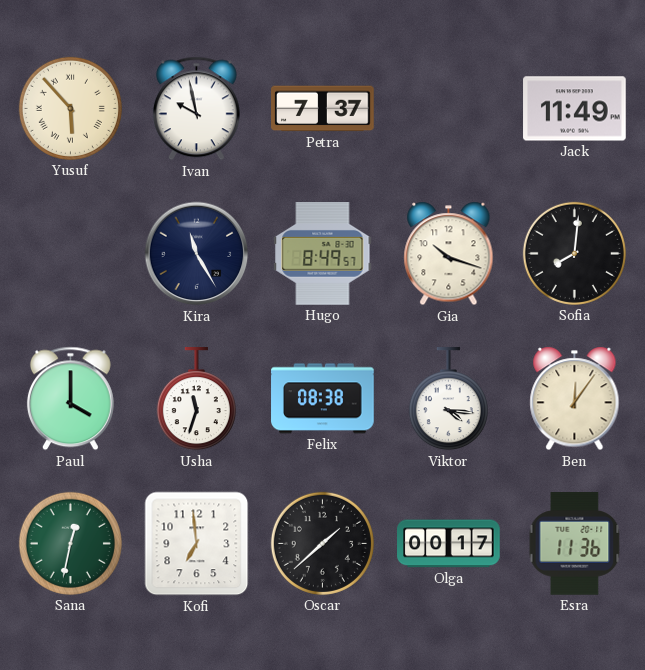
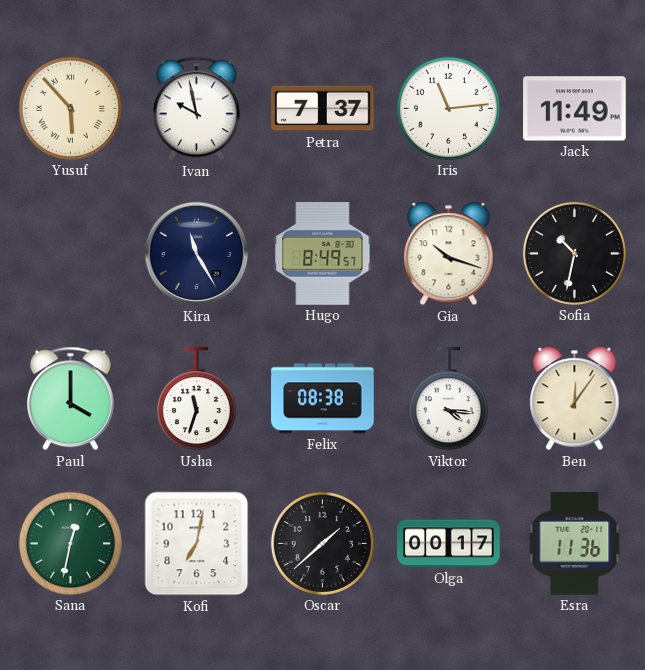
Iris: none -> 11:14
Sofia: 8:01 -> 10:32
Kofi: 6:59 -> 7:02
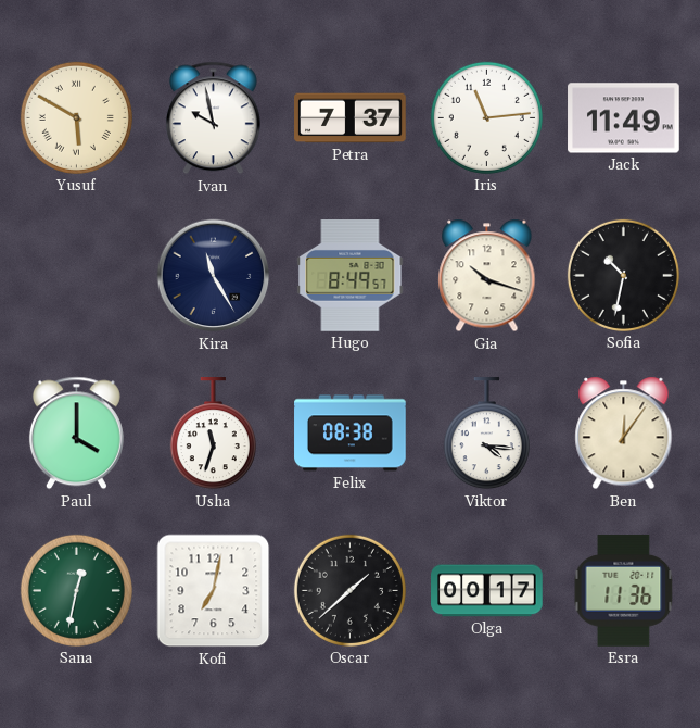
Yusuf: 5:53 -> 5:50
